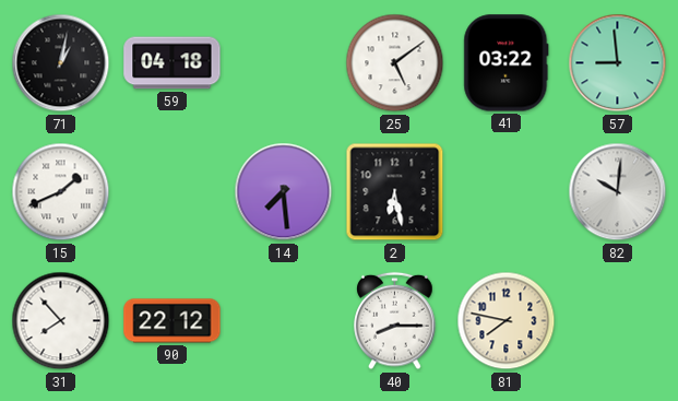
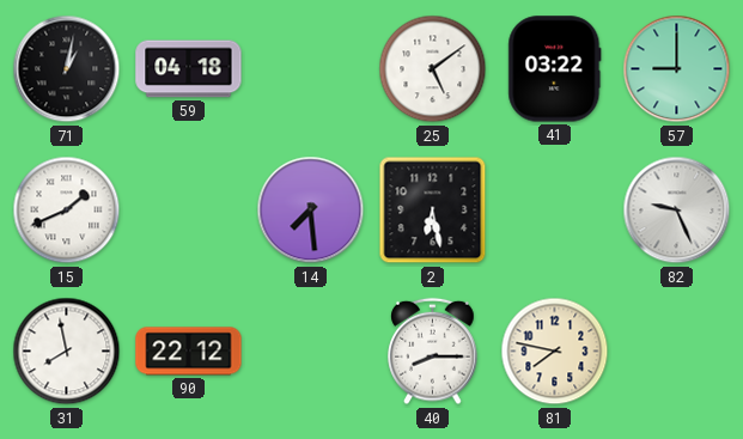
57: 8:59 -> 9:00
82: 10:01 -> 9:26
31: 7:53 -> 7:58
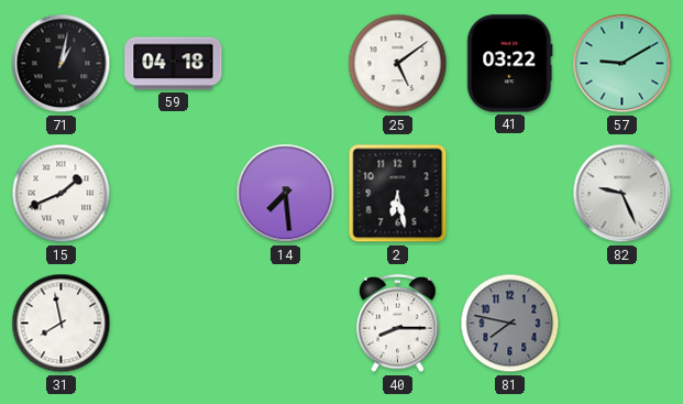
57: 9:00 -> 9:10
90: 22:12 -> none
81 dial: cream -> grey
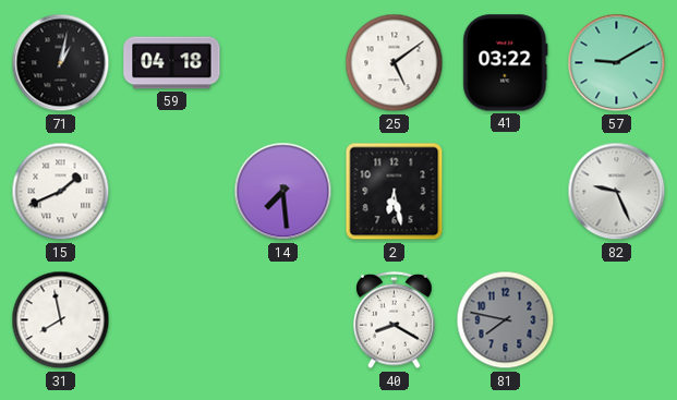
40: 8:15 -> 8:20
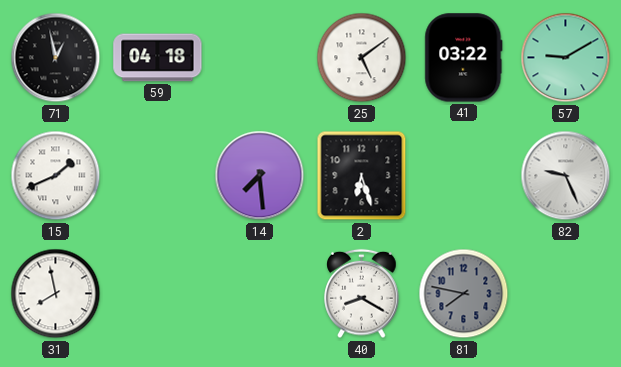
71: 1:02 -> 12:58
2: 6:28 -> 6:27
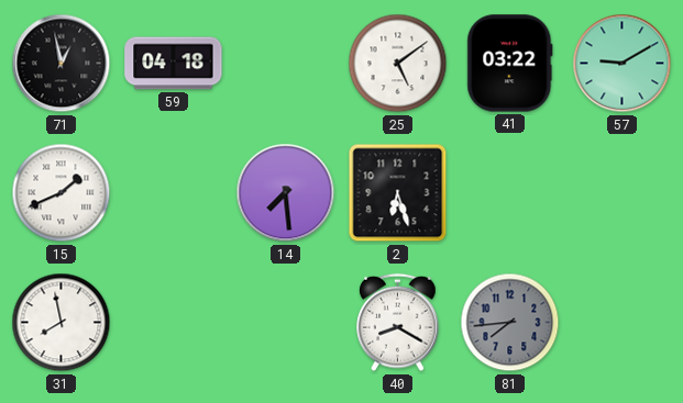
82: 9:26 -> none
81: 7:47 -> 7:44
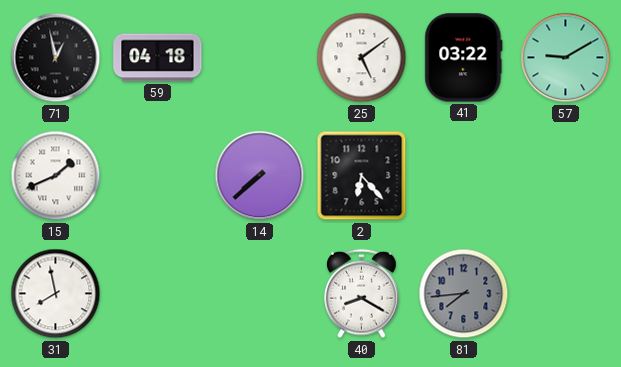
14: 7:29 -> 7:38
2: 6:27 -> 6:23
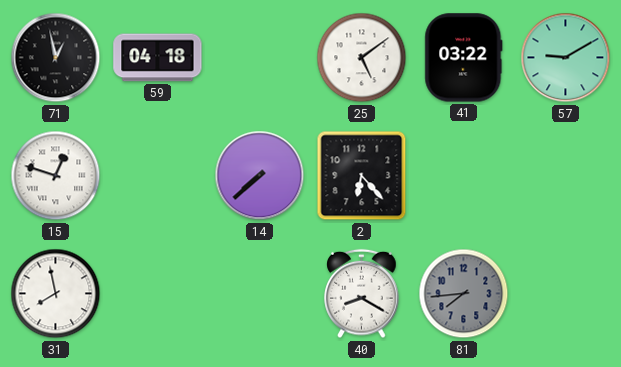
15: 1:41 -> 12:48
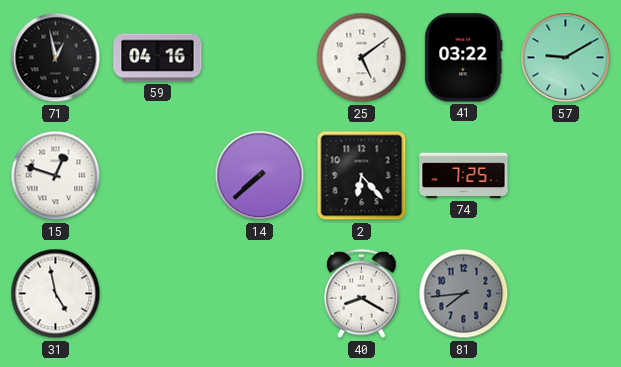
59: 04:18 -> 04:16
74: none -> 7:25
31: 7:58 -> 4:58
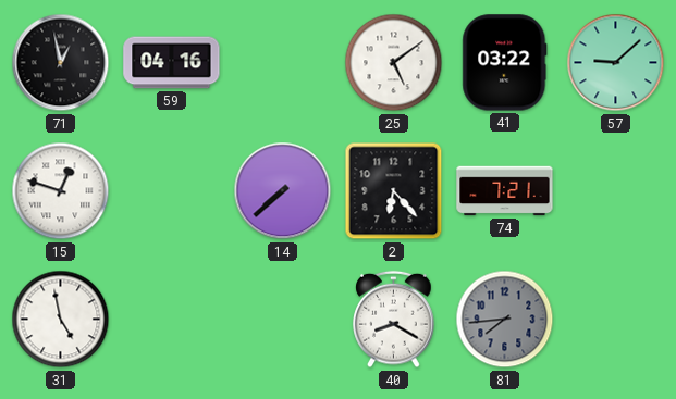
57: 9:10 -> 9:08
74: 7:25 -> 7:21
